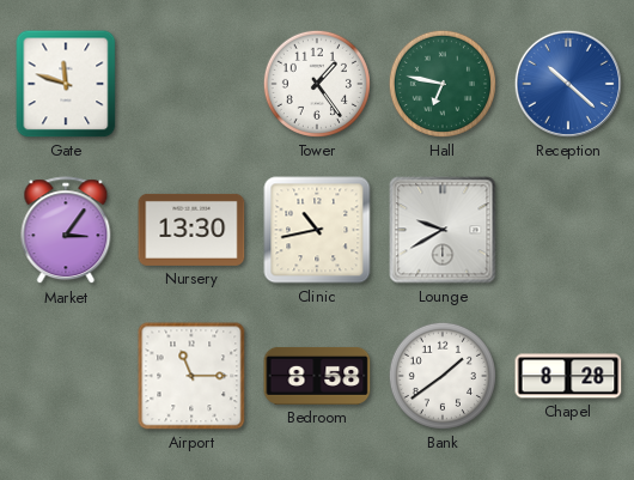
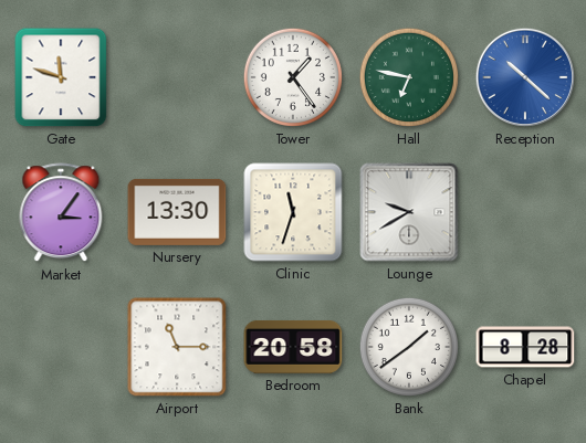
Clinic: 10:43 -> 11:33
Bedroom: 8:58 -> 20:58
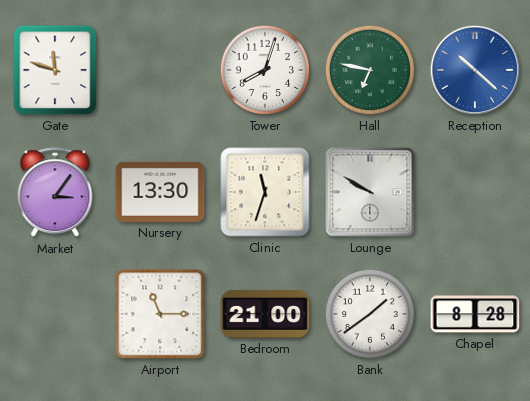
Tower: 1:24 -> 8:03
Lounge: 9:40 -> 9:50
Bedroom: 20:58 -> 21:00
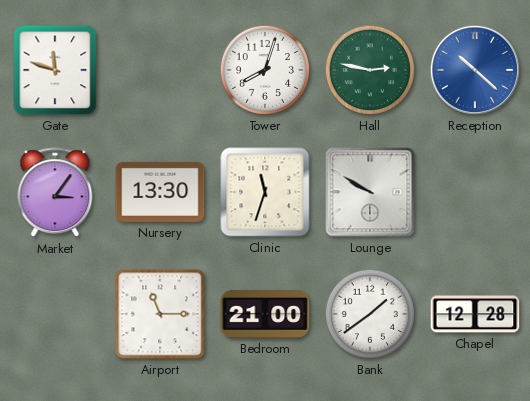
Hall: 6:47 -> 2:47
Chapel: 8:28 -> 12:28
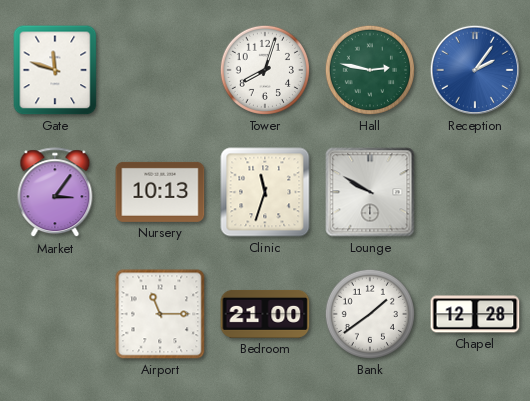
Reception: 10:22 -> 2:06
Nursery: 13:30 -> 10:13
